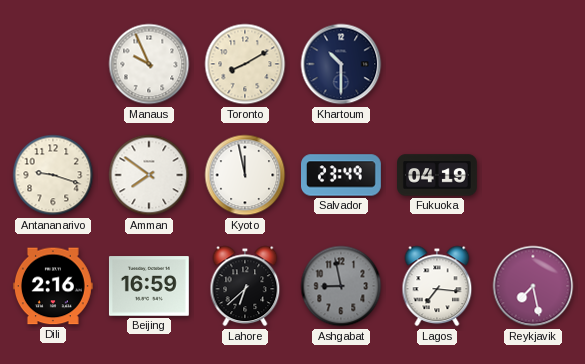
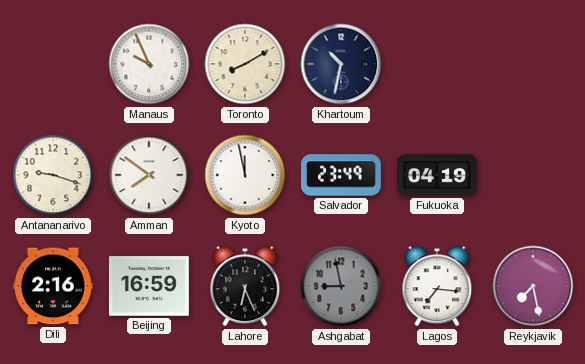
Khartoum: 10:30 -> 10:32
Lahore: 6:38 -> 6:26
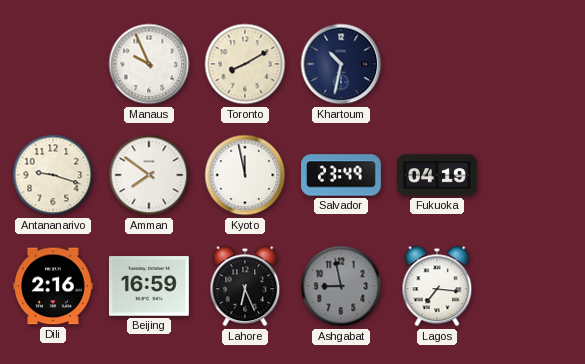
Reykjavik: 7:28 -> none
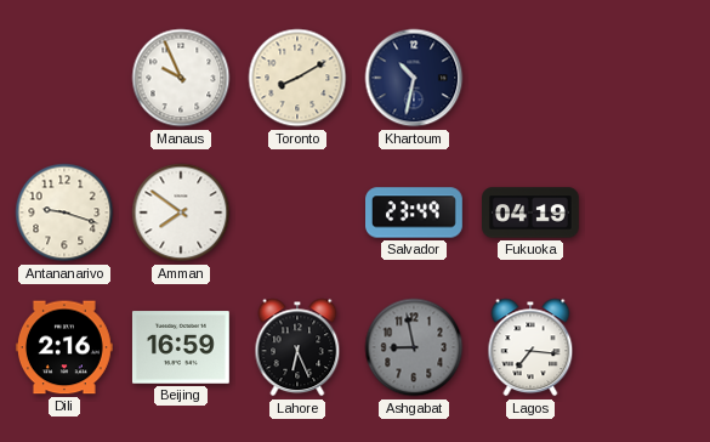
Kyoto: 11:58 -> none
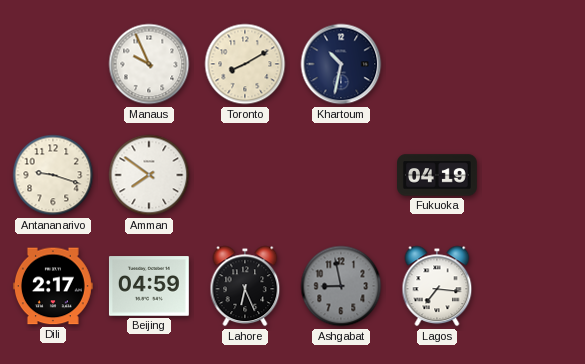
Salvador: 23:49 -> none
Dili: 2:16 -> 2:17
Beijing: 16:59 -> 04:59
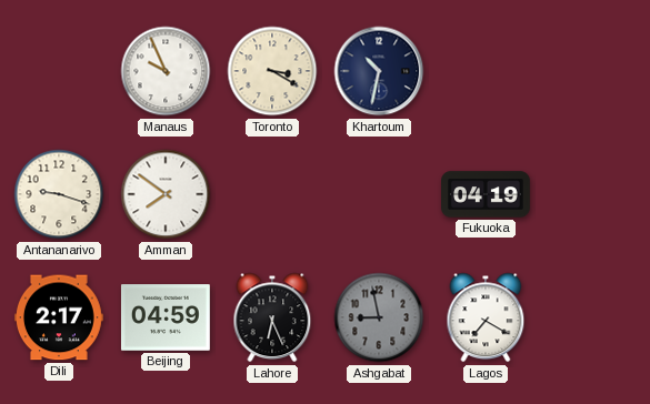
Toronto: 8:10 -> 3:20
Lagos: 7:16 -> 7:20
